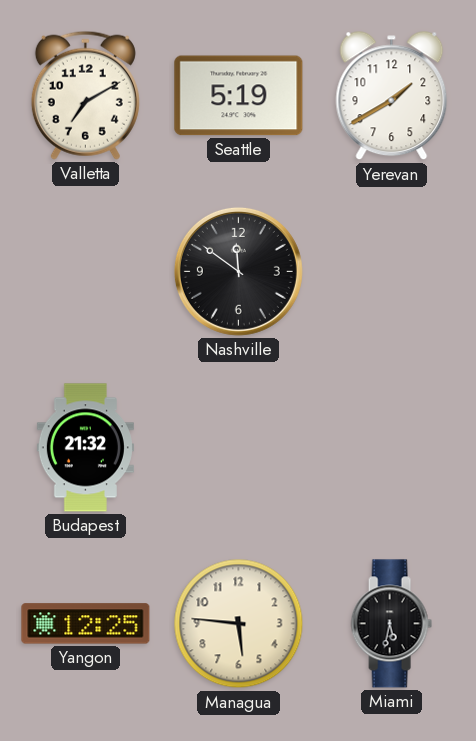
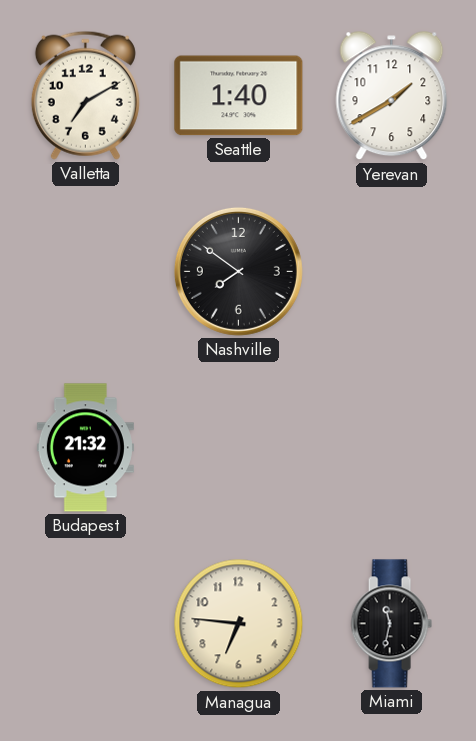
Seattle: 5:19 -> 1:40
Nashville: 11:51 -> 7:51
Yangon: 12:25 -> none
Managua: 5:46 -> 6:46
Miami: 5:32 -> 11:32
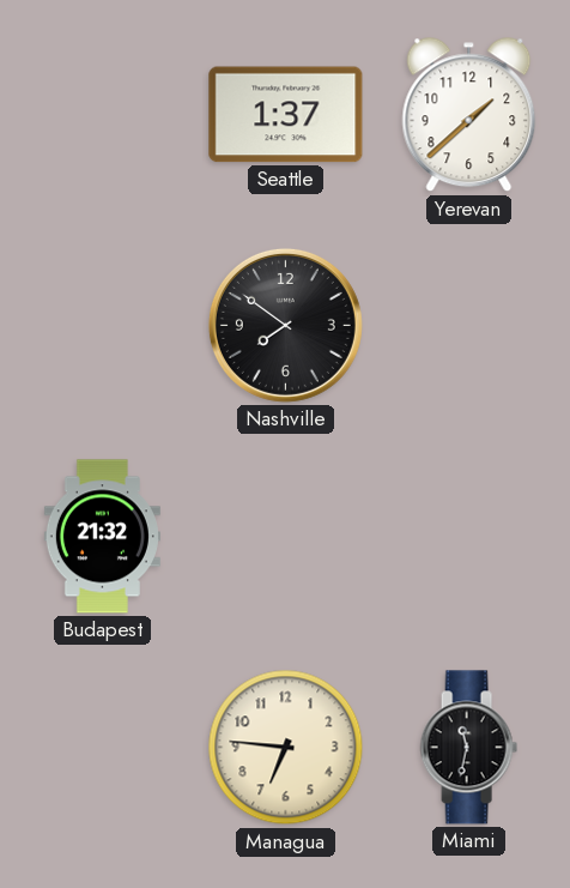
Valletta: 7:10 -> none
Seattle: 1:40 -> 1:37
Yerevan: 1:40 -> 1:38
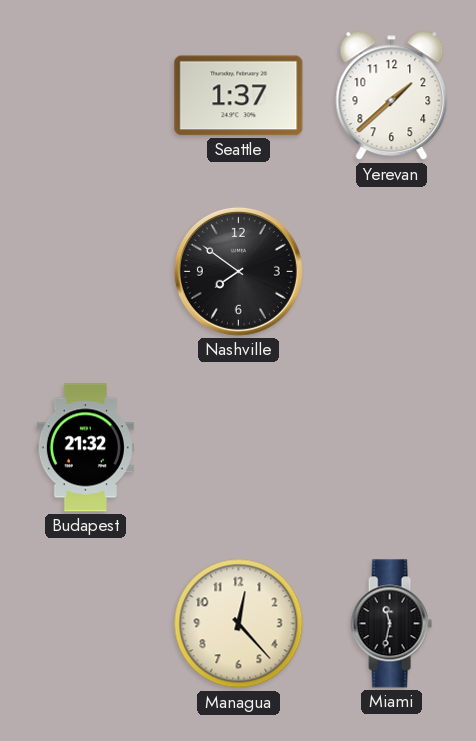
Managua: 6:46 -> 12:23
